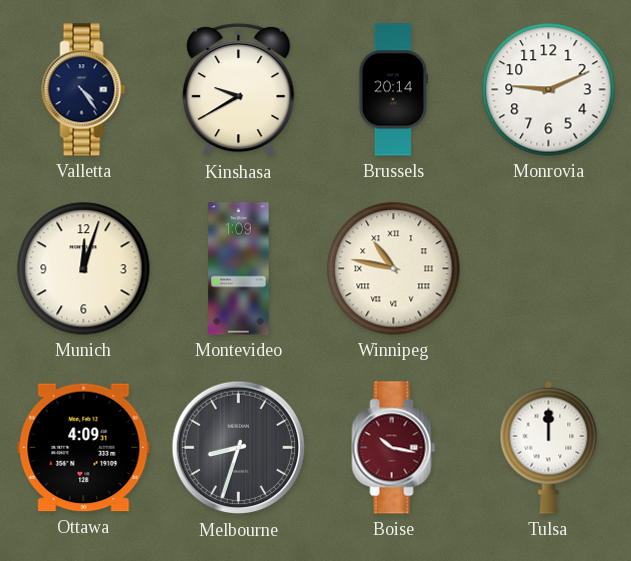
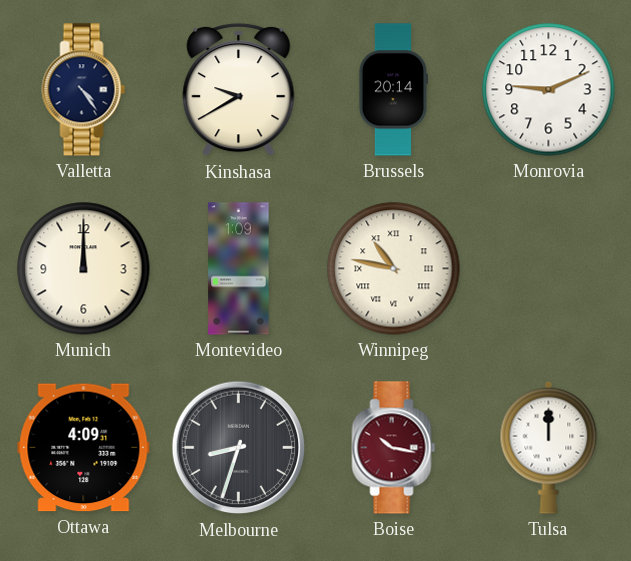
Munich: 12:03 -> 12:00
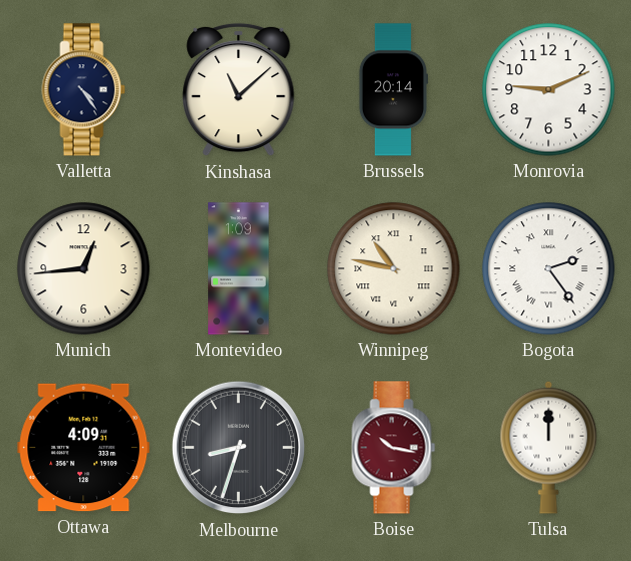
Kinshasa: 9:40 -> 11:08
Munich: 12:00 -> 12:44
Bogota: none -> 2:24
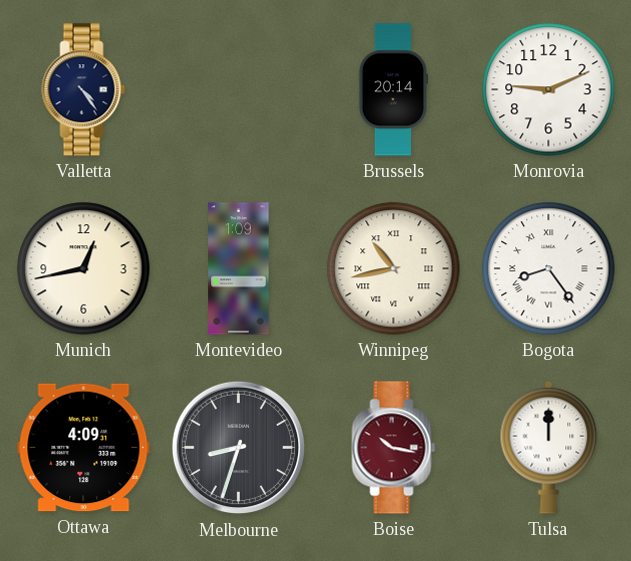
Kinshasa: 11:08 -> none
Munich: 12:44 -> 12:43
Winnipeg: 10:47 -> 10:43
Bogota: 2:24 -> 8:24
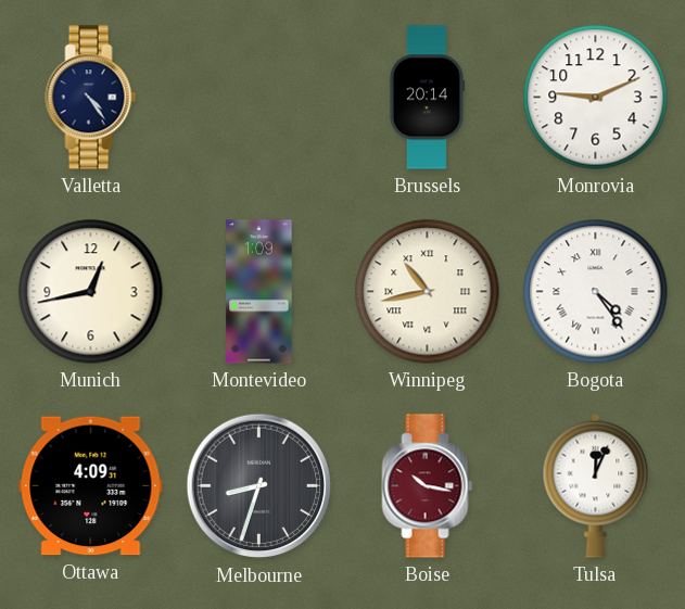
Bogota: 8:24 -> 4:24
Tulsa: 12:00 -> 12:04
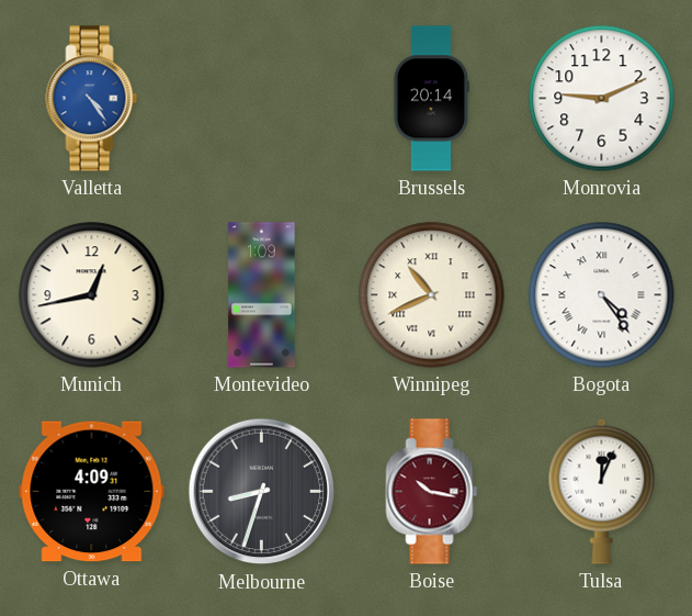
Valletta dial: navy -> blue
Winnipeg: 10:43 -> 10:41
